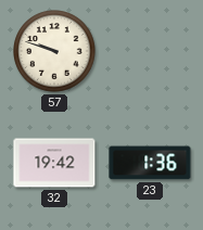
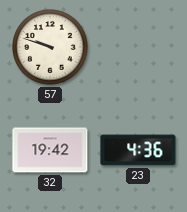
23: 1:36 -> 4:36
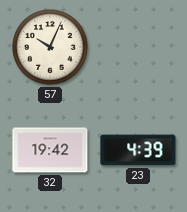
57: 9:48 -> 10:04
23: 4:36 -> 4:39
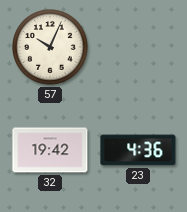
23: 4:39 -> 4:36
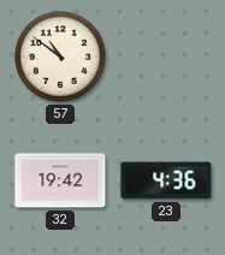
57: 10:04 -> 10:51
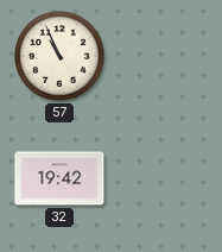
57: 10:51 -> 10:56
23: 4:36 -> none
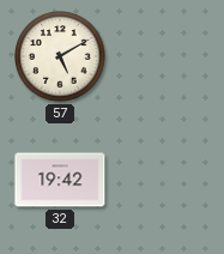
57: 10:56 -> 5:10
